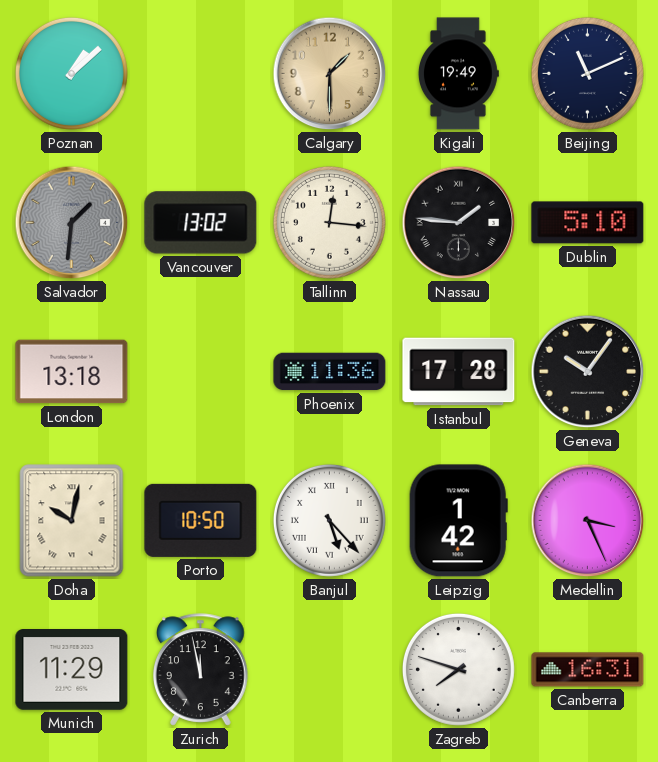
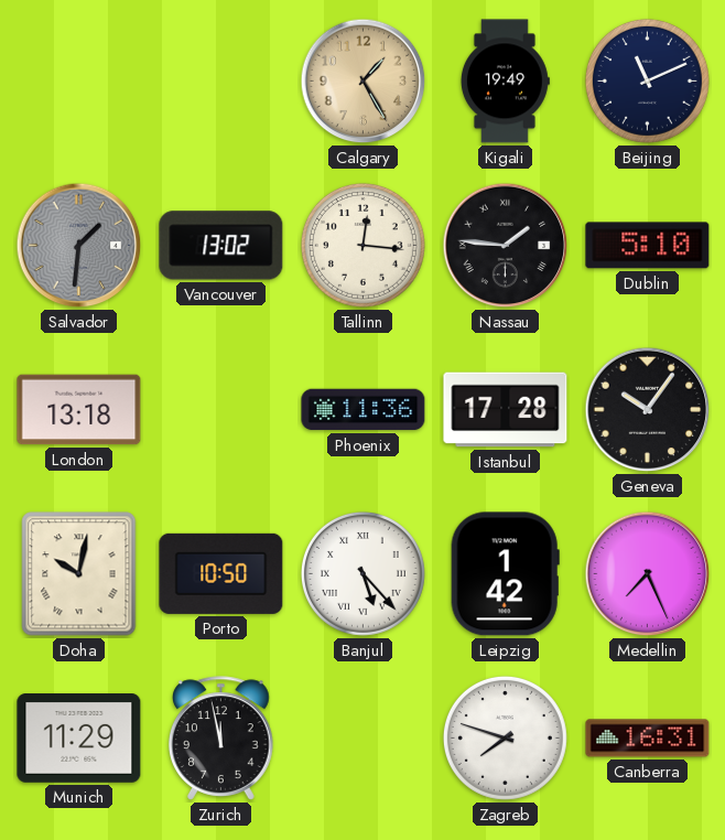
Poznan: 1:08 -> none
Calgary: 1:30 -> 1:25
Medellin: 3:26 -> 7:26
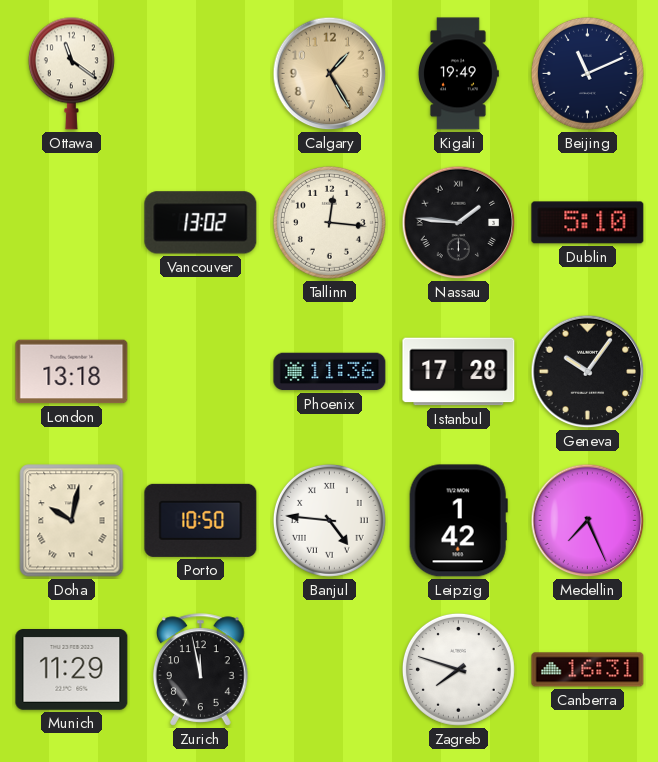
Ottawa: none -> 11:21
Salvador: 1:31 -> none
Banjul: 5:23 -> 4:46
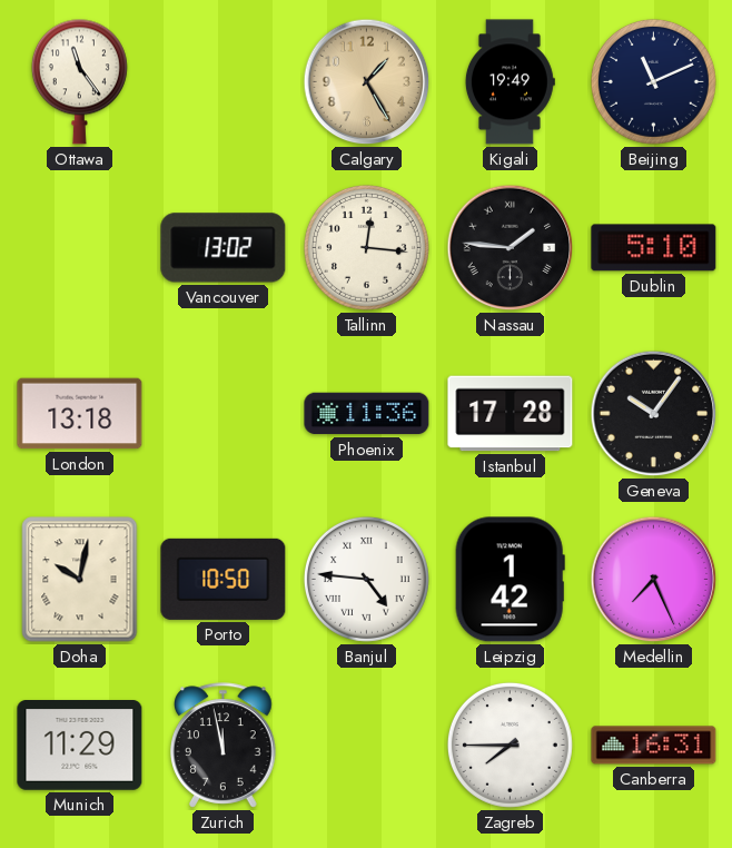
Ottawa: 11:21 -> 11:24
Zagreb: 7:48 -> 7:45
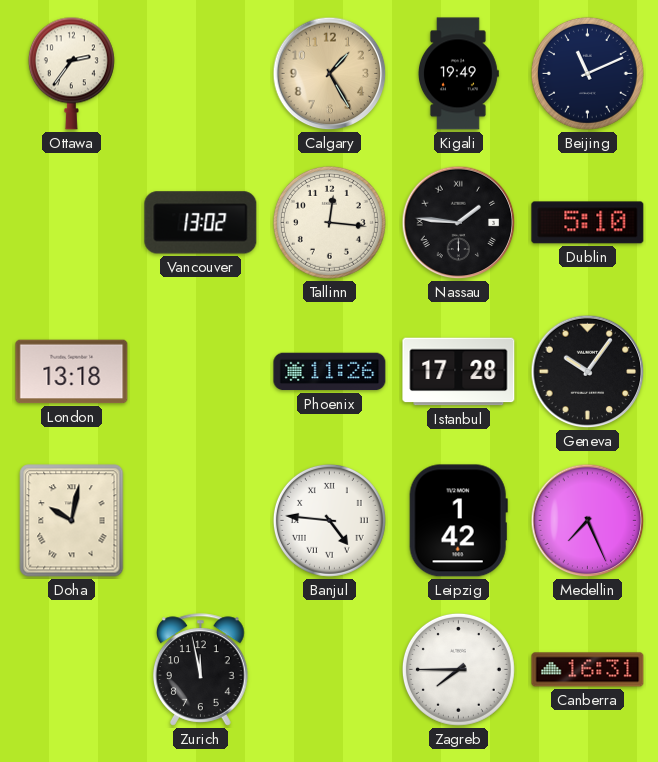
Ottawa: 11:24 -> 2:36
Phoenix: 11:36 -> 11:26
Porto: 10:50 -> none
Munich: 11:29 -> none
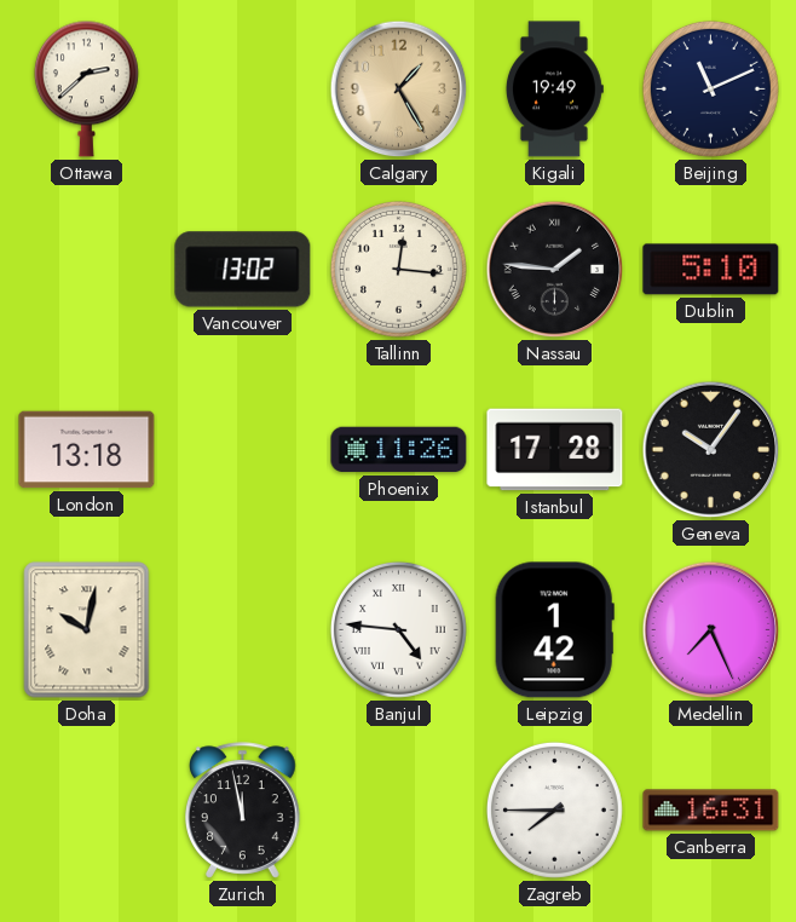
Ottawa: 2:36 -> 2:38
